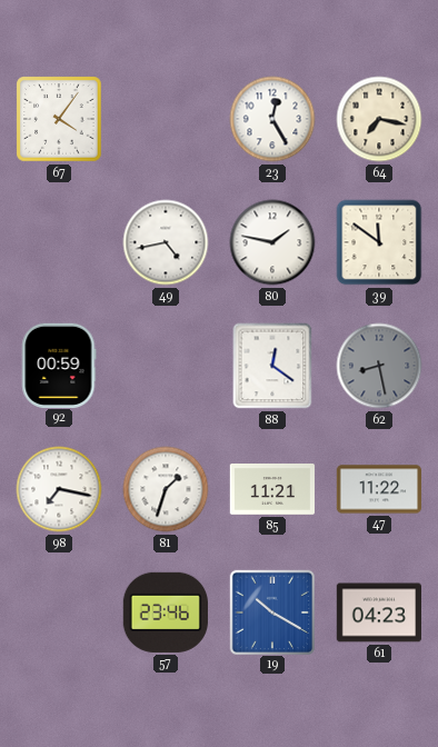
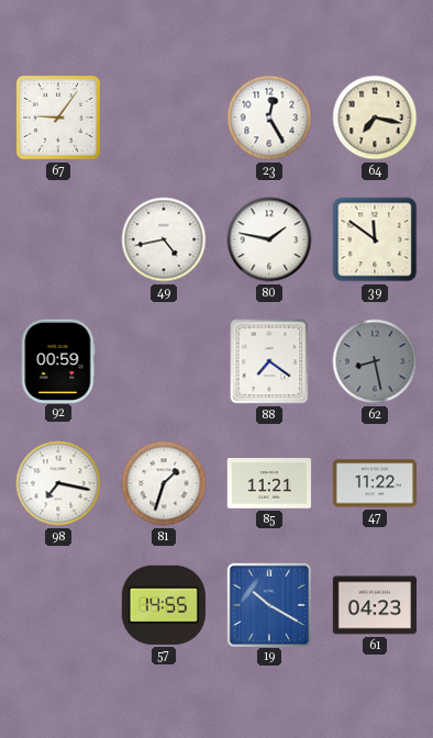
67: 4:06 -> 9:06
88: 12:21 -> 7:21
57: 23:46 -> 14:55
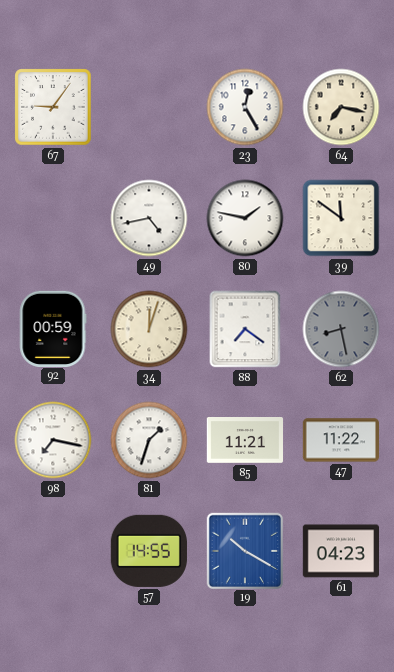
34: none -> 12:03
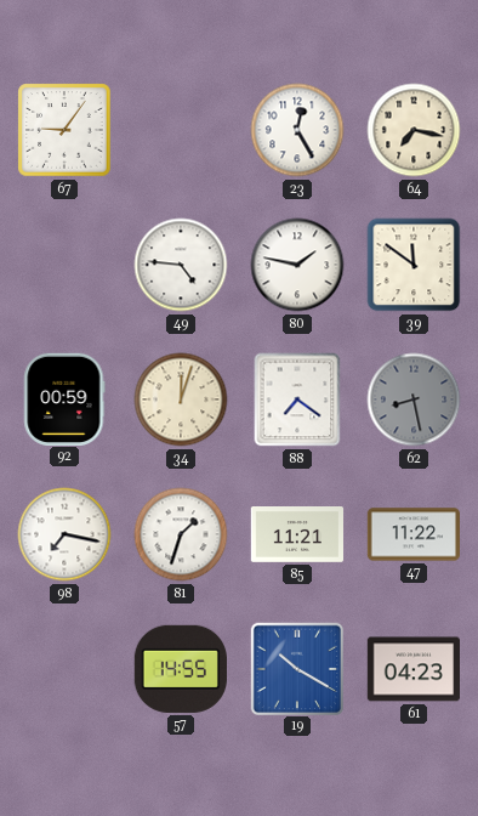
49: 4:43 -> 4:46
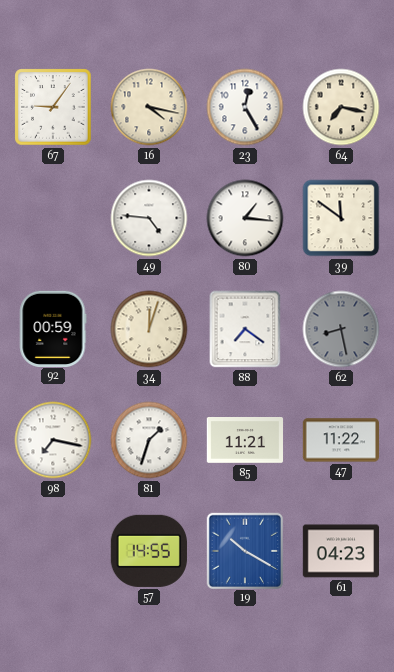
16: none -> 4:17
80: 1:47 -> 1:16
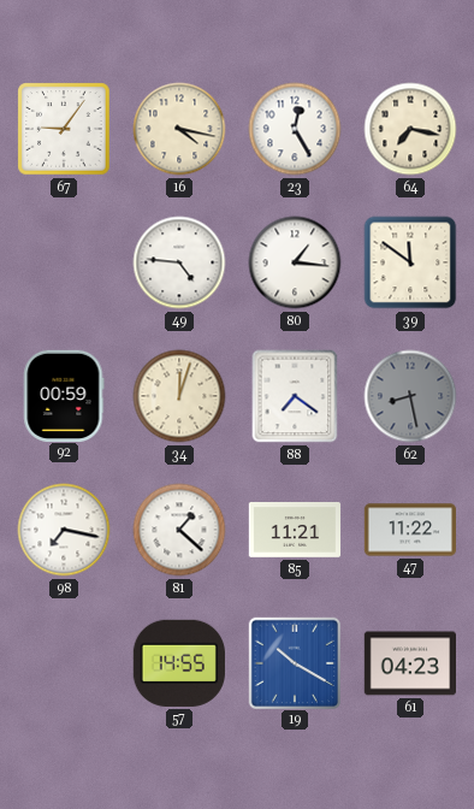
81: 1:33 -> 1:22
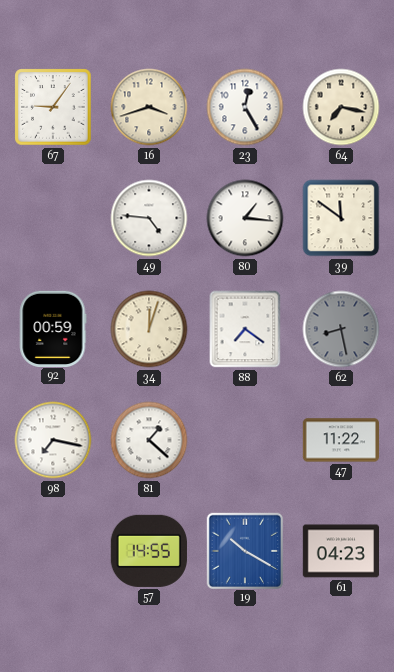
16: 4:17 -> 3:42
85: 11:21 -> none
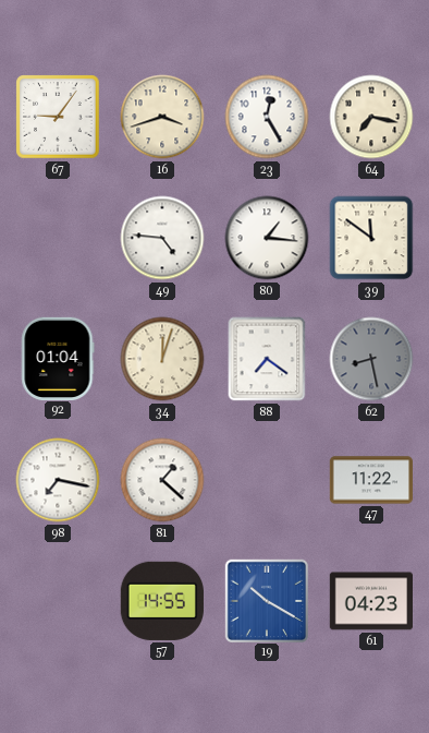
92: 00:59 -> 01:04
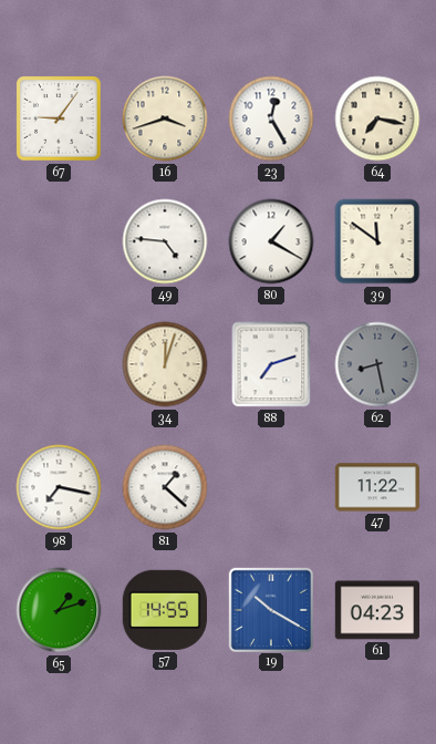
80: 1:16 -> 1:20
92: 01:04 -> none
88: 7:21 -> 7:12
65: none -> 1:12
